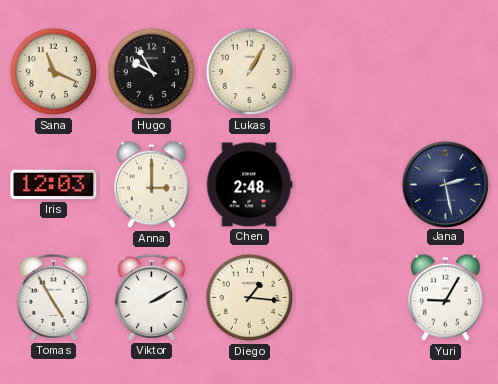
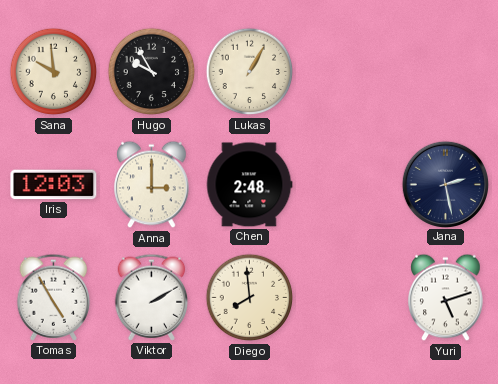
Sana: 11:19 -> 9:59
Diego: 1:16 -> 7:59
Yuri: 9:05 -> 5:12
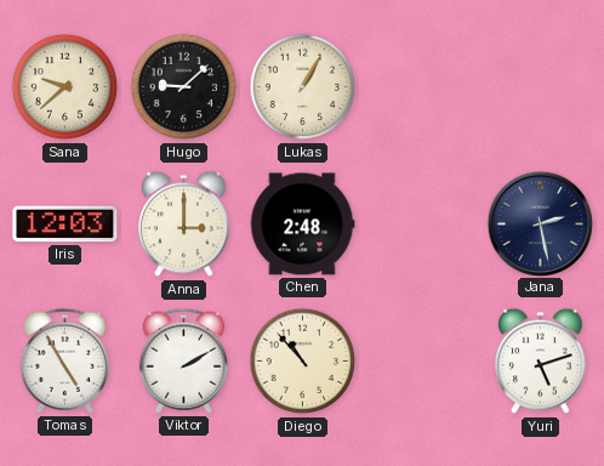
Sana: 9:59 -> 9:38
Hugo: 9:55 -> 9:08
Diego: 7:59 -> 10:53
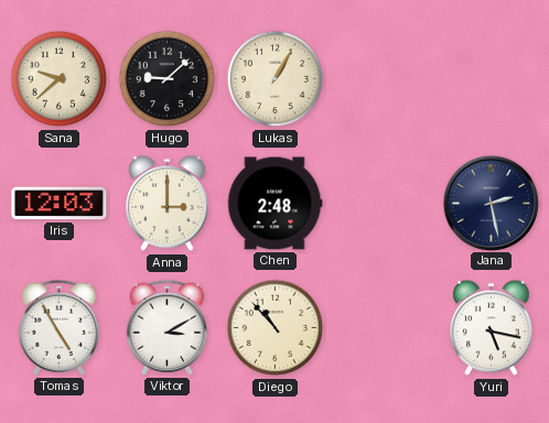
Viktor: 2:10 -> 3:10
Yuri: 5:12 -> 5:17
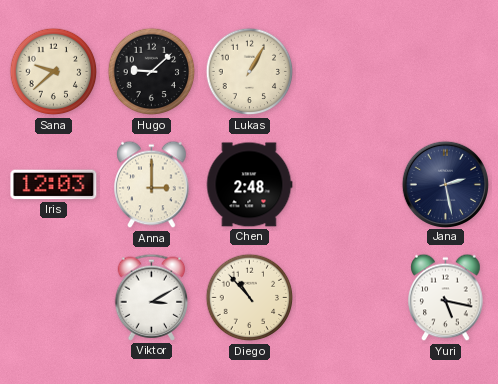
Tomas: 4:55 -> none
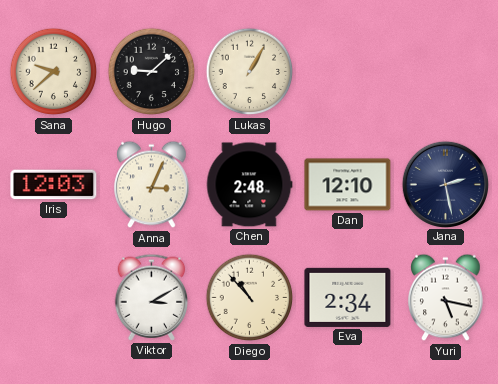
Anna: 3:00 -> 3:04
Dan: none -> 12:10
Eva: none -> 2:34
